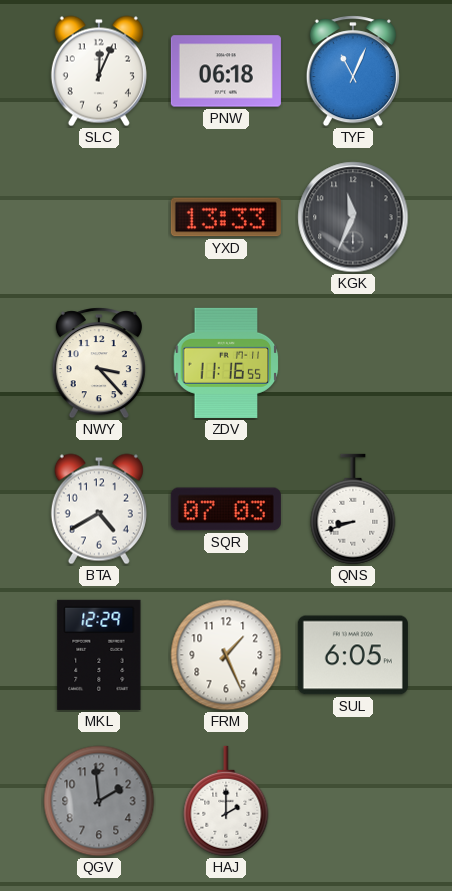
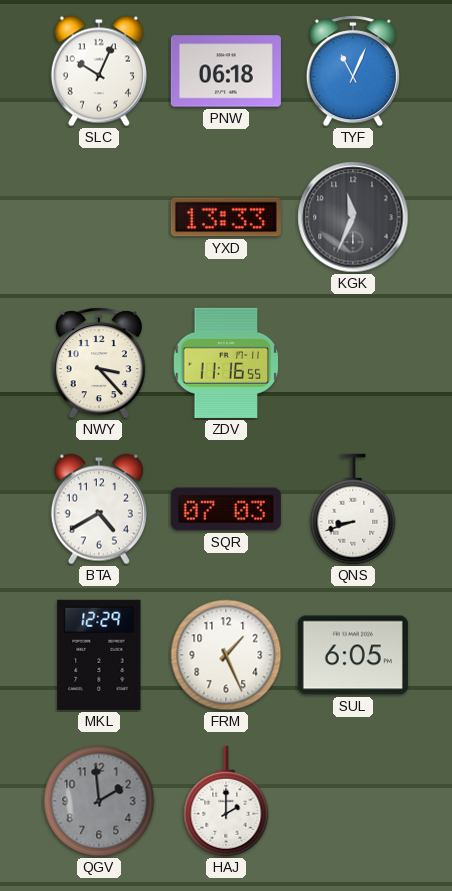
SLC: 12:04 -> 10:04
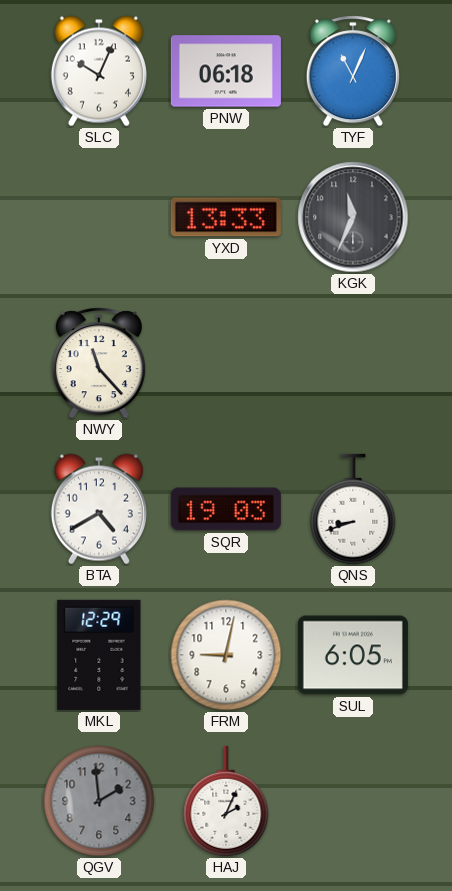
NWY: 3:23 -> 11:23
ZDV: 11:16 -> none
SQR: 07:03 -> 19:03
FRM: 1:26 -> 9:02
HAJ: 2:00 -> 2:04
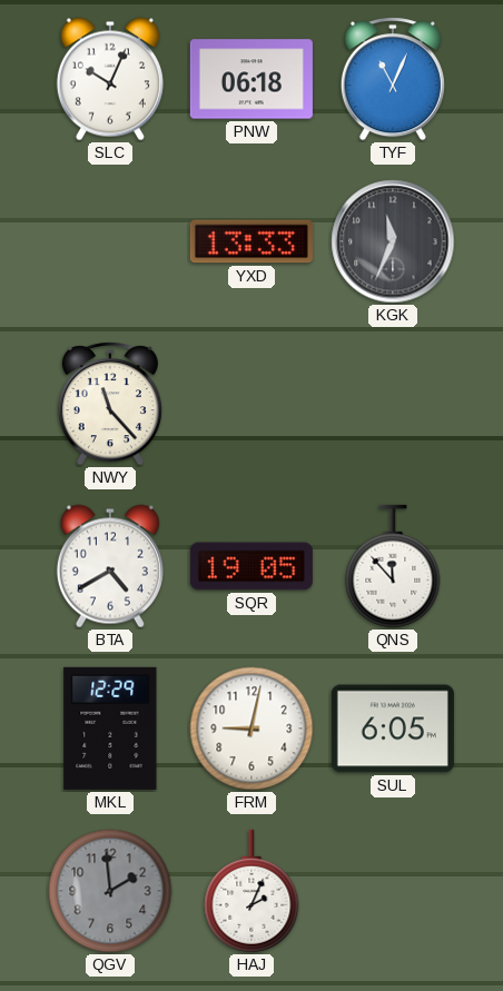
SQR: 19:03 -> 19:05
QNS: 8:42 -> 11:53
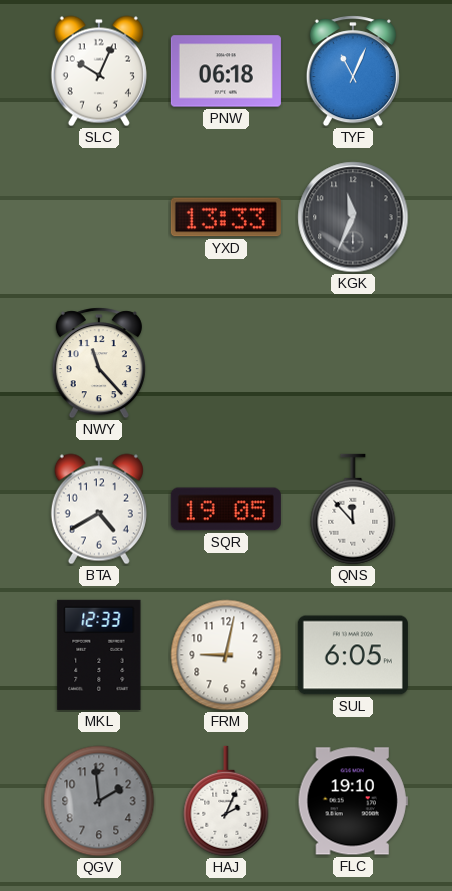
MKL: 12:29 -> 12:33
FLC: none -> 19:10
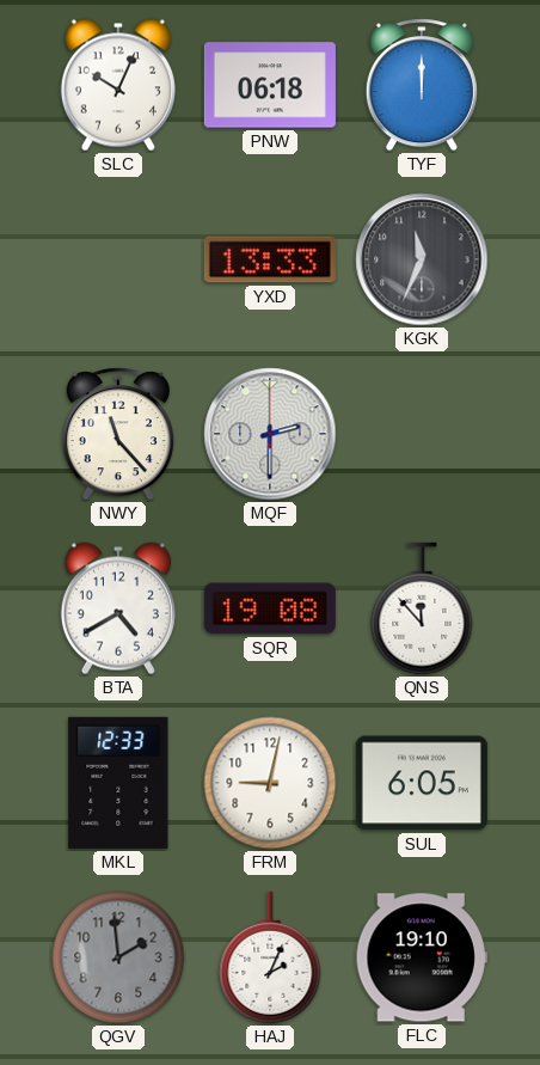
TYF: 11:04 -> 12:00
MQF: none -> 2:30
SQR: 19:05 -> 19:08
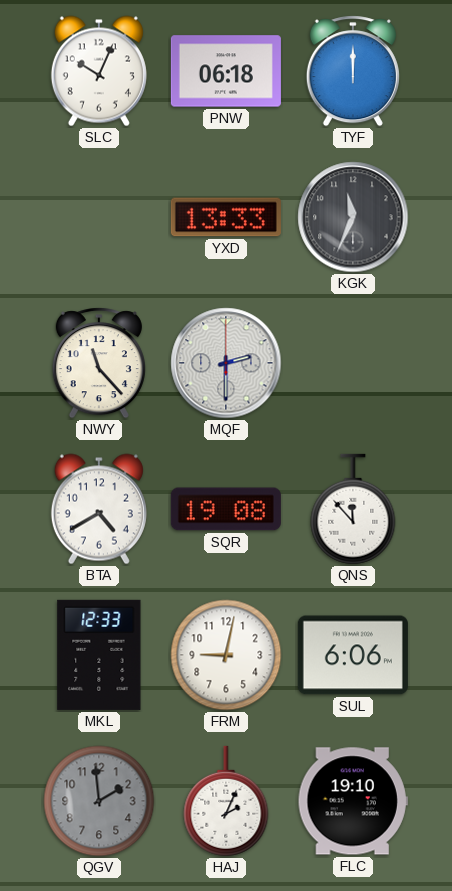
SUL: 6:05 -> 6:06
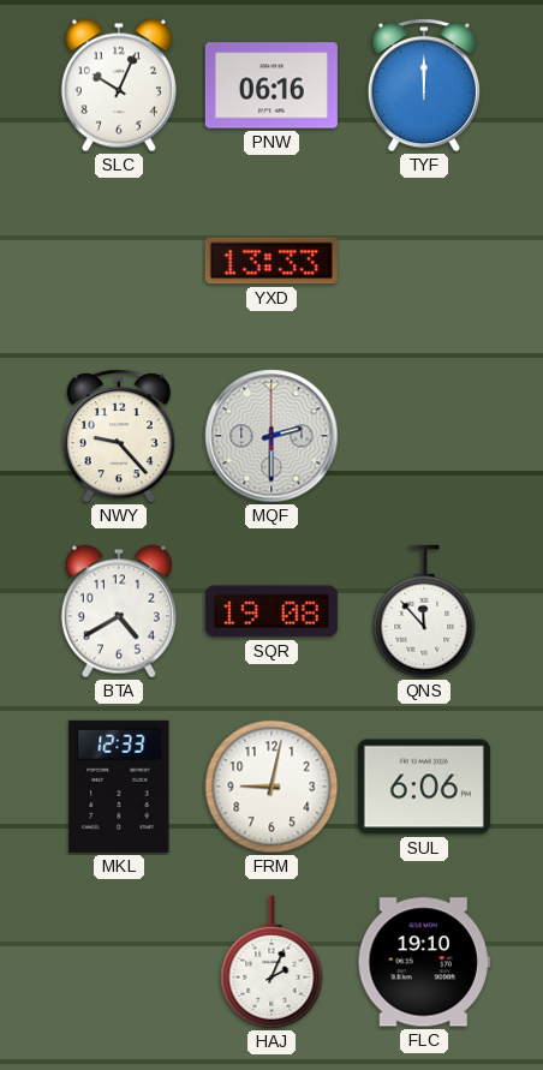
PNW: 06:18 -> 06:16
KGK: 11:34 -> none
NWY: 11:23 -> 9:23
QGV: 1:59 -> none
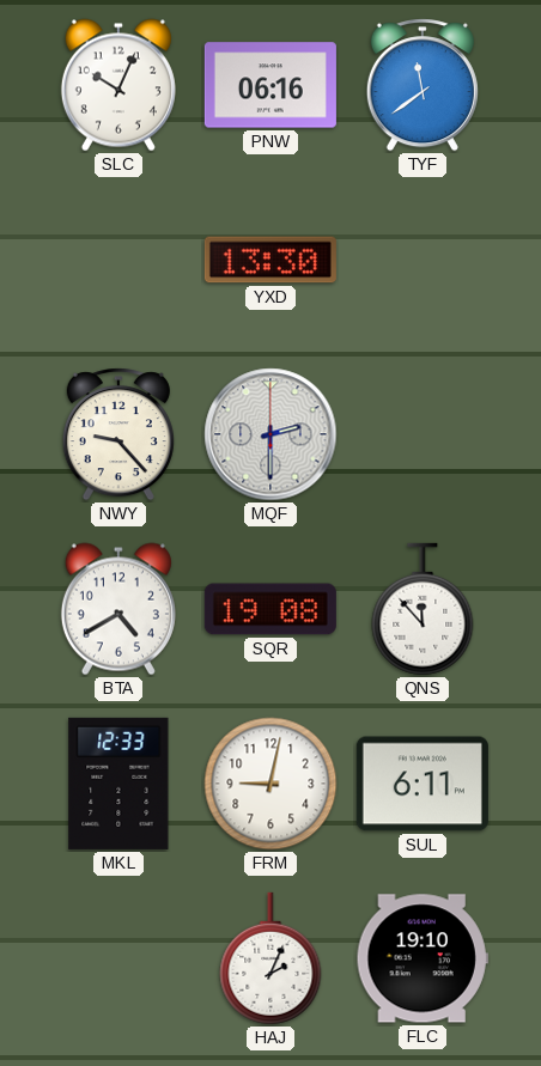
TYF: 12:00 -> 11:39
YXD: 13:33 -> 13:30
SUL: 6:06 -> 6:11
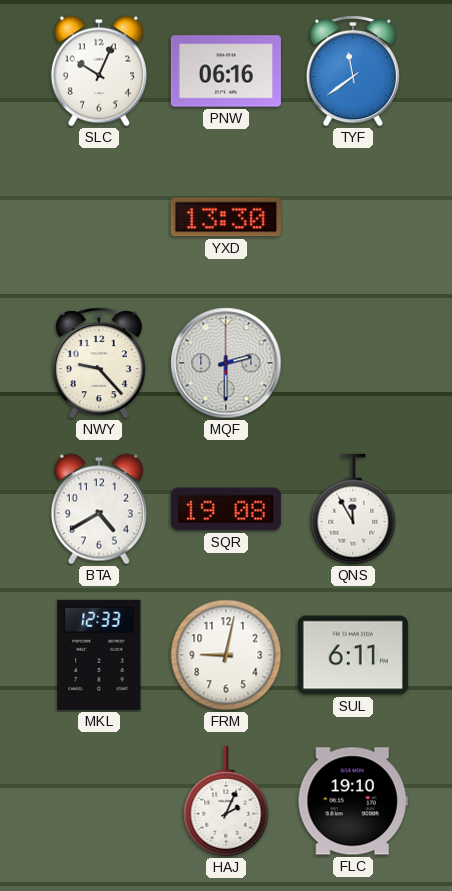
QNS: 11:53 -> 11:55
